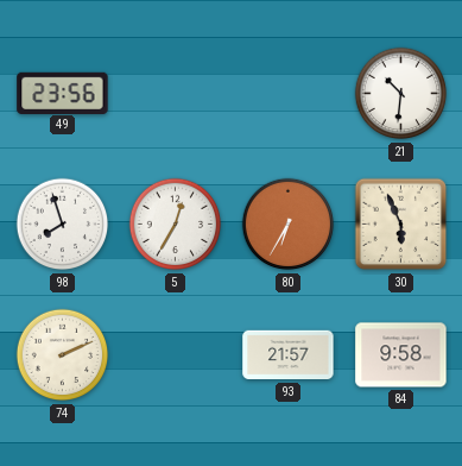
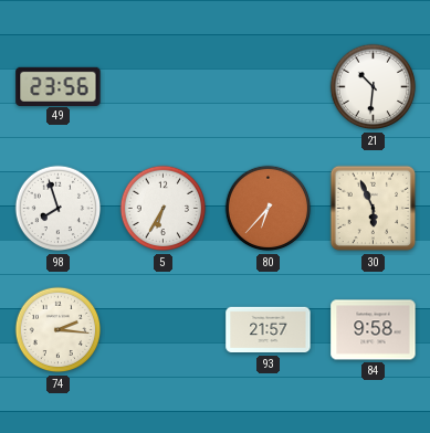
5: 12:35 -> 6:35
80: 6:35 -> 6:37
74: 2:11 -> 2:16
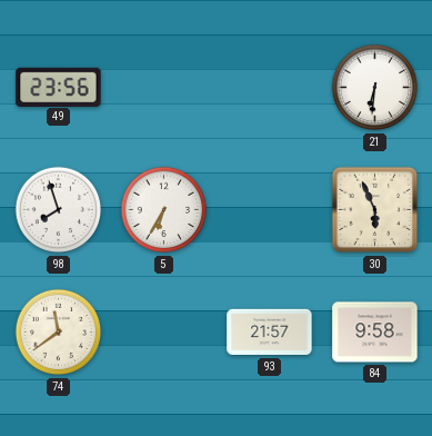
21: 10:31 -> 6:31
80: 6:37 -> none
74: 2:16 -> 11:39
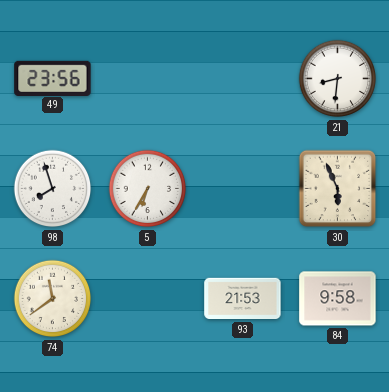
21: 6:31 -> 8:31
93: 21:57 -> 21:53
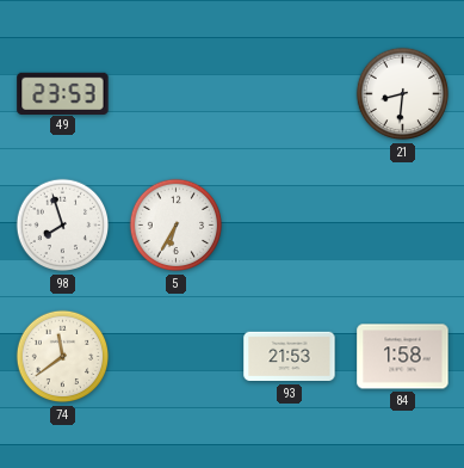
49: 23:56 -> 23:53
30: 5:56 -> none
84: 9:58 -> 1:58
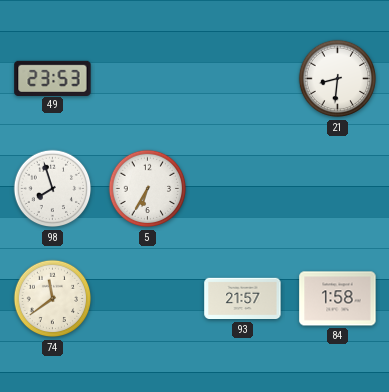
93: 21:53 -> 21:57
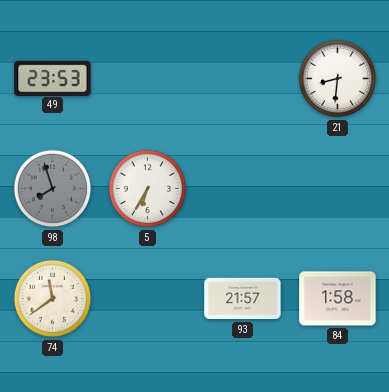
98 dial: white -> grey
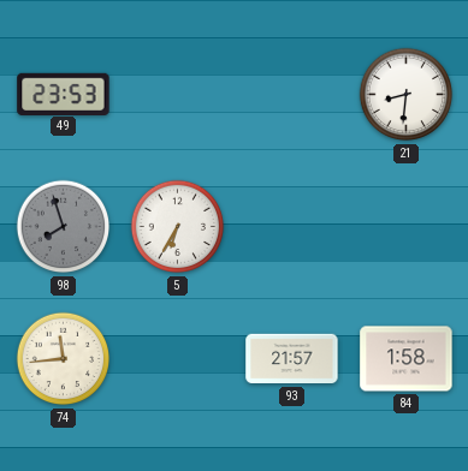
74: 11:39 -> 11:44
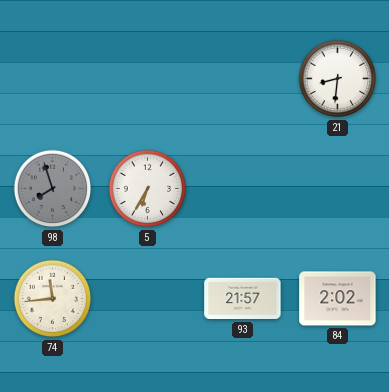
49: 23:53 -> none
84: 1:58 -> 2:02
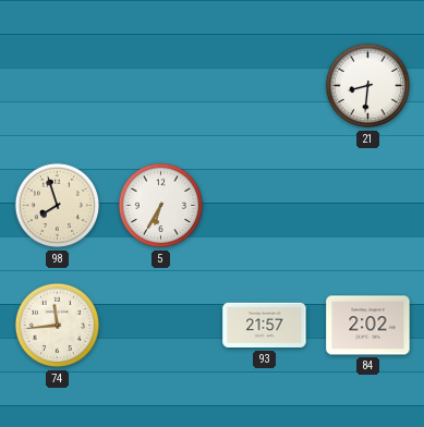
98 dial: grey -> cream
